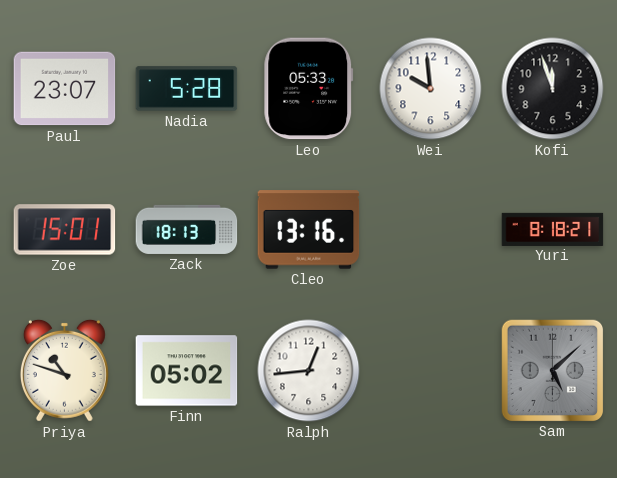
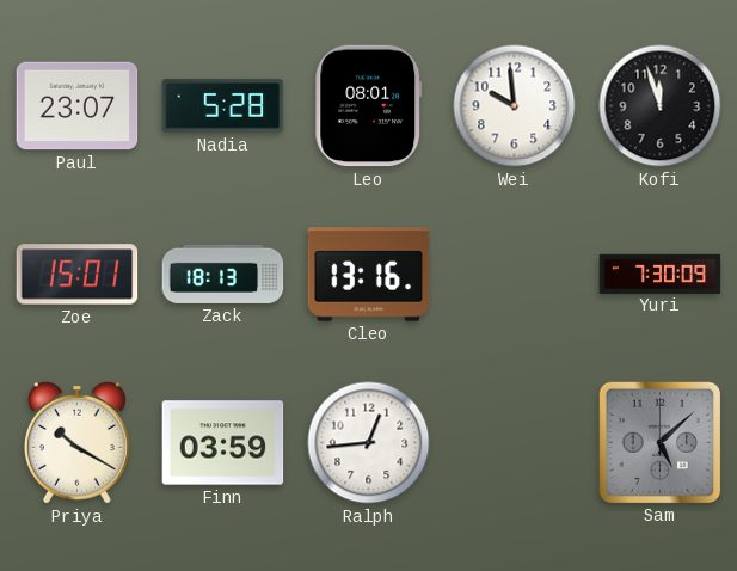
Leo: 05:33 -> 08:01
Yuri: 8:18 -> 7:30
Priya: 10:48 -> 10:20
Finn: 05:02 -> 03:59
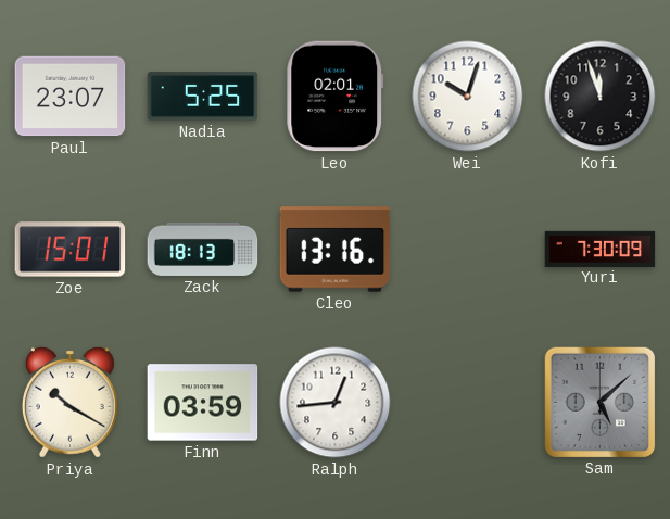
Nadia: 5:28 -> 5:25
Leo: 08:01 -> 02:01
Wei: 9:59 -> 10:03
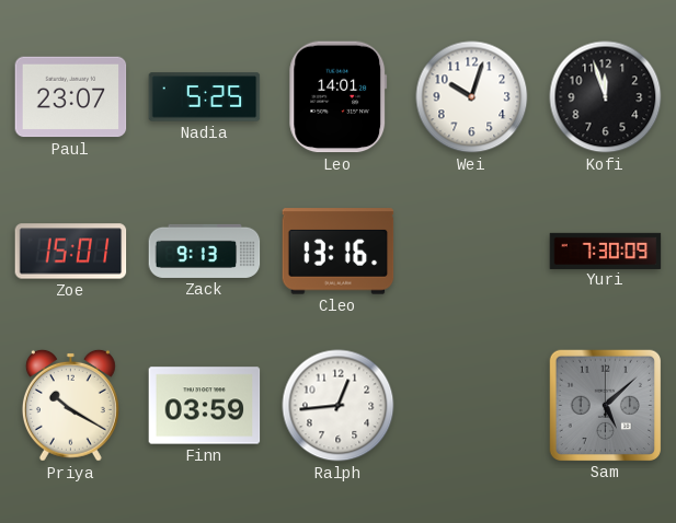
Leo: 02:01 -> 14:01
Zack: 18:13 -> 9:13
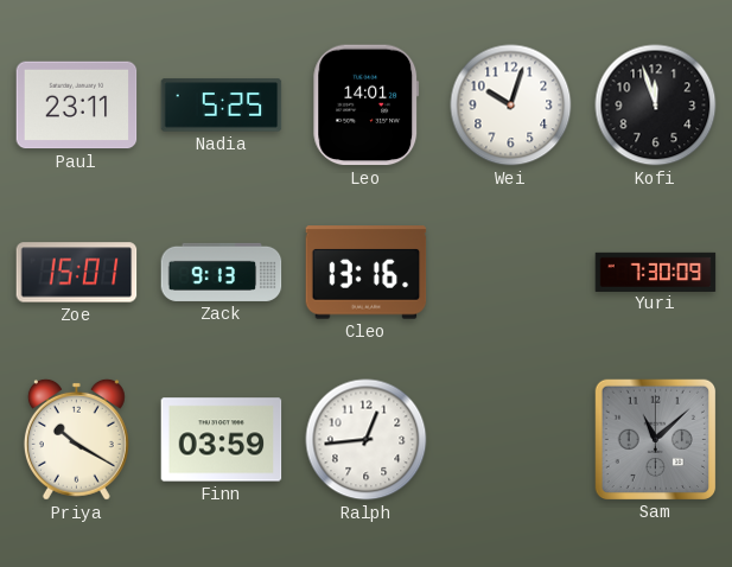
Paul: 23:07 -> 23:11
Sam: 5:08 -> 11:08
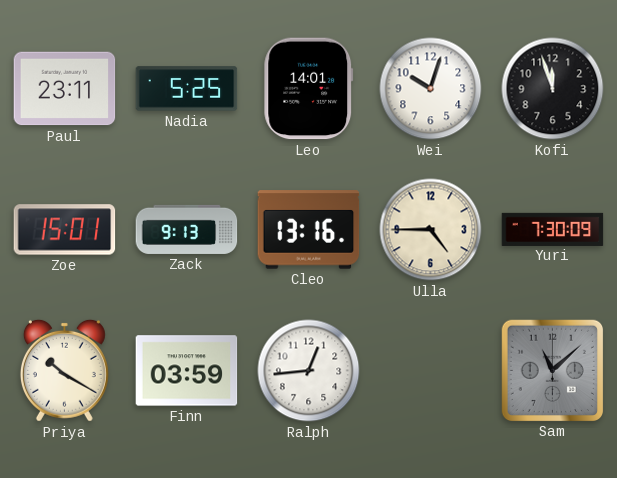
Ulla: none -> 4:45
